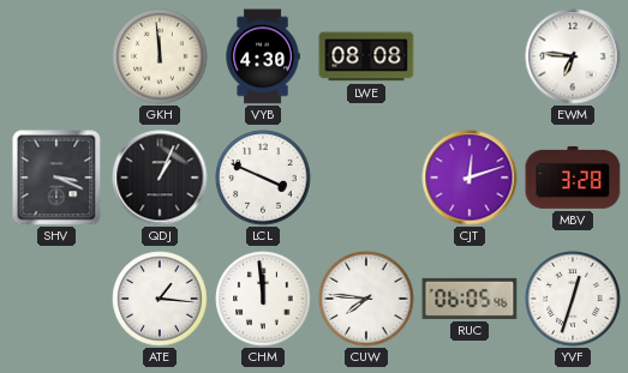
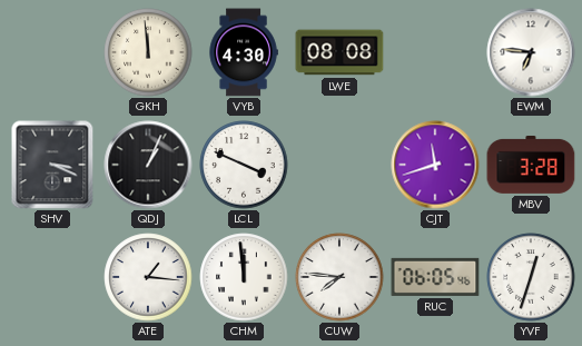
CJT: 12:12 -> 11:42
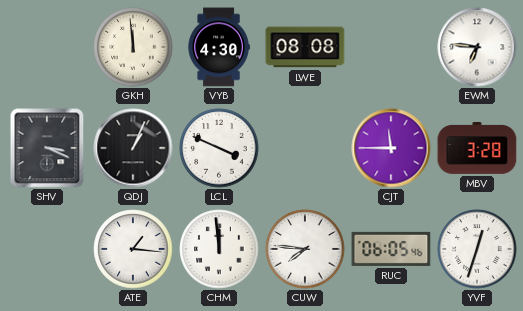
CJT: 11:42 -> 11:45
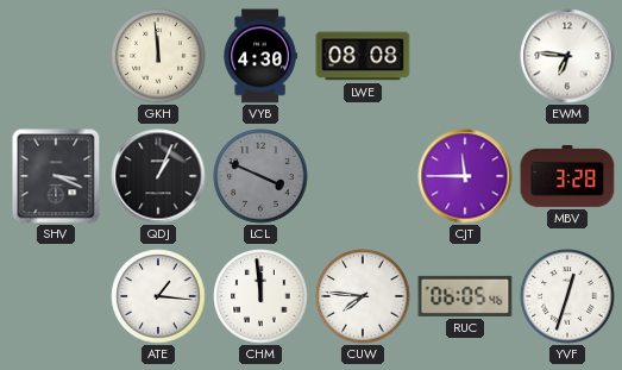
LCL dial: white -> grey
